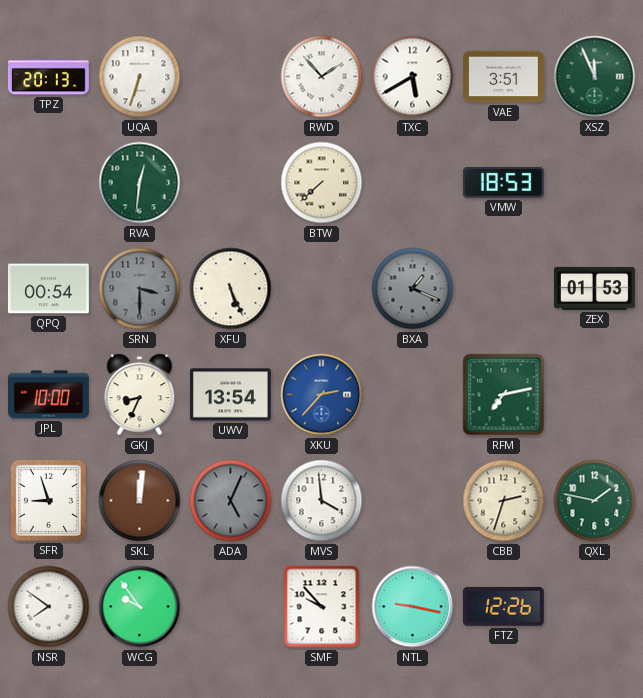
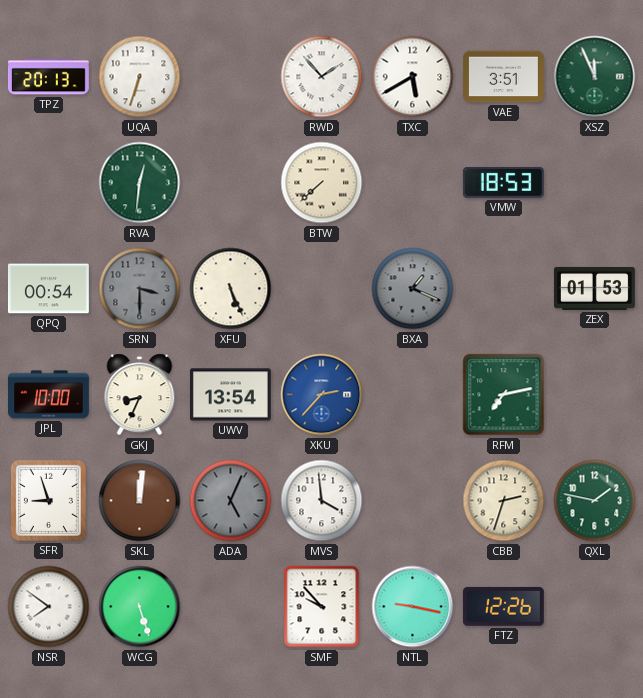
WCG: 9:54 -> 5:27
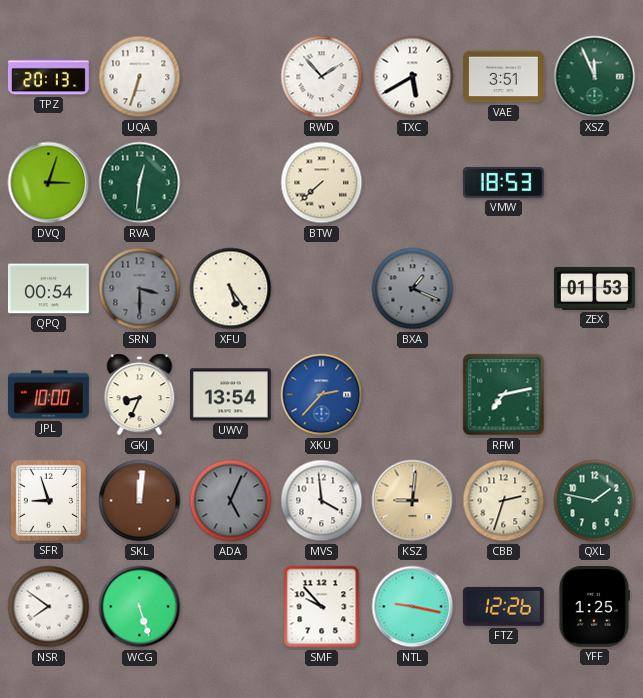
DVQ: none -> 3:03
XFU: 5:26 -> 5:24
KSZ: none -> 9:01
YFF: none -> 1:25
